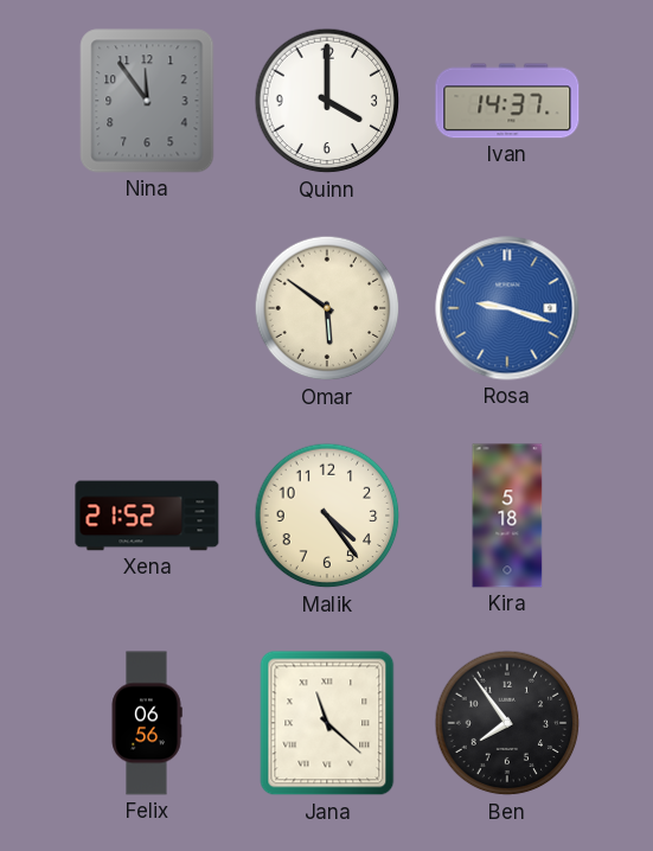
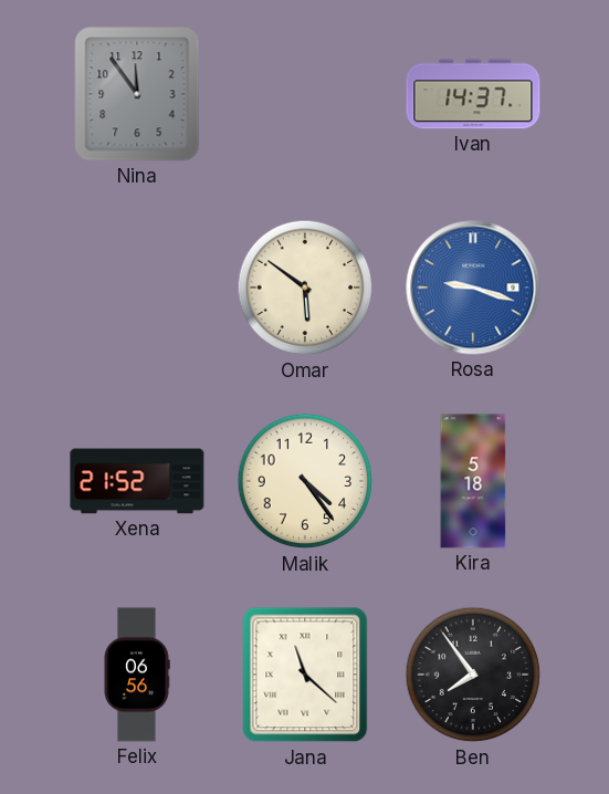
Quinn: 4:00 -> none
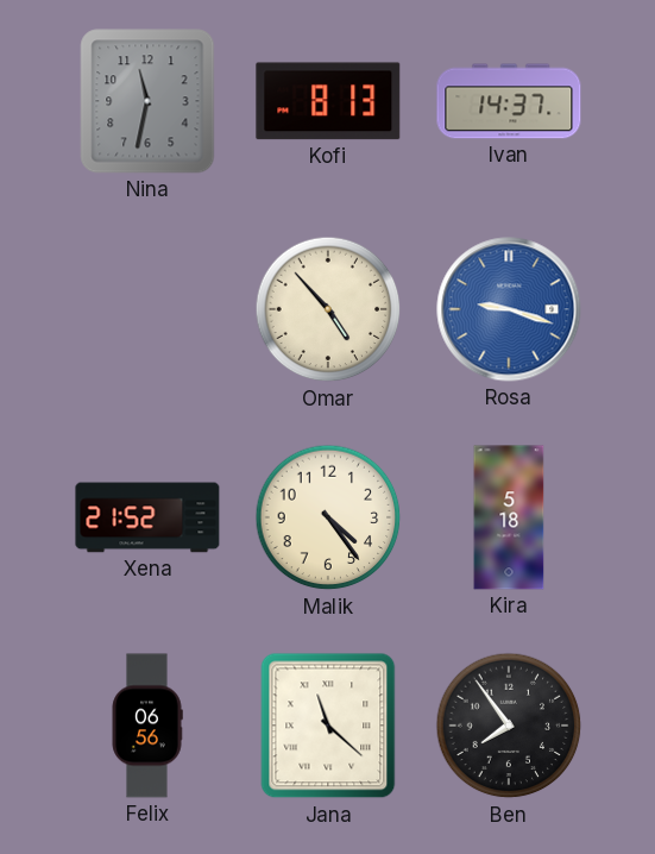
Nina: 11:54 -> 11:32
Kofi: none -> 8:13
Omar: 5:51 -> 4:53
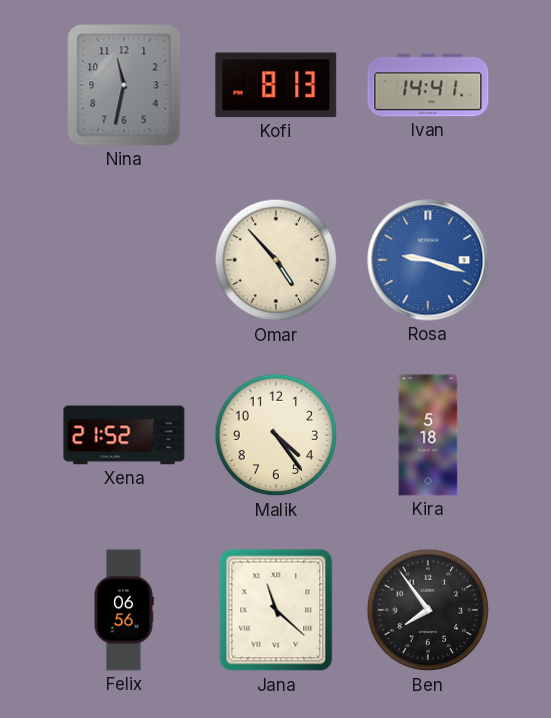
Ivan: 14:37 -> 14:41
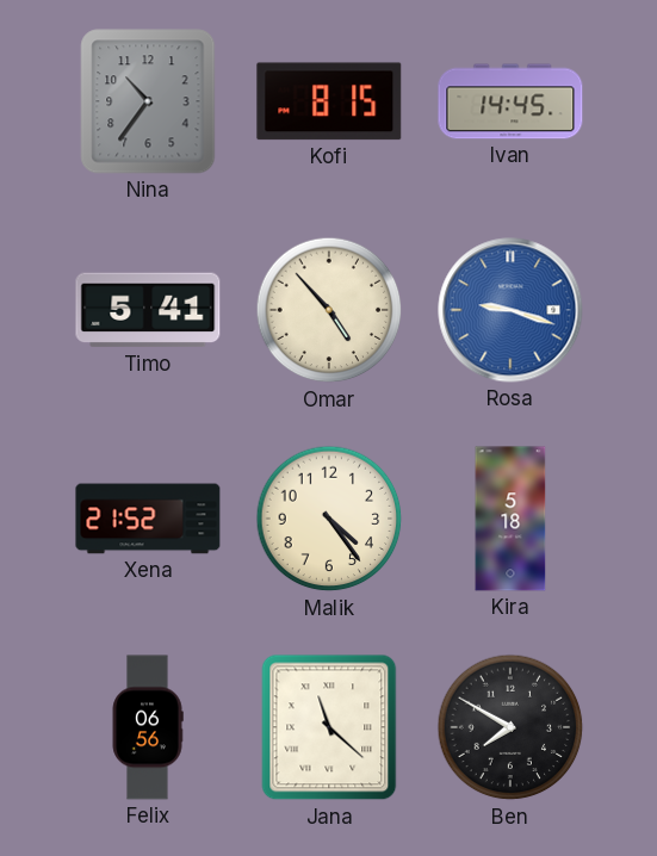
Nina: 11:32 -> 10:36
Kofi: 8:13 -> 8:15
Ivan: 14:41 -> 14:45
Timo: none -> 5:41
Ben: 7:54 -> 7:50
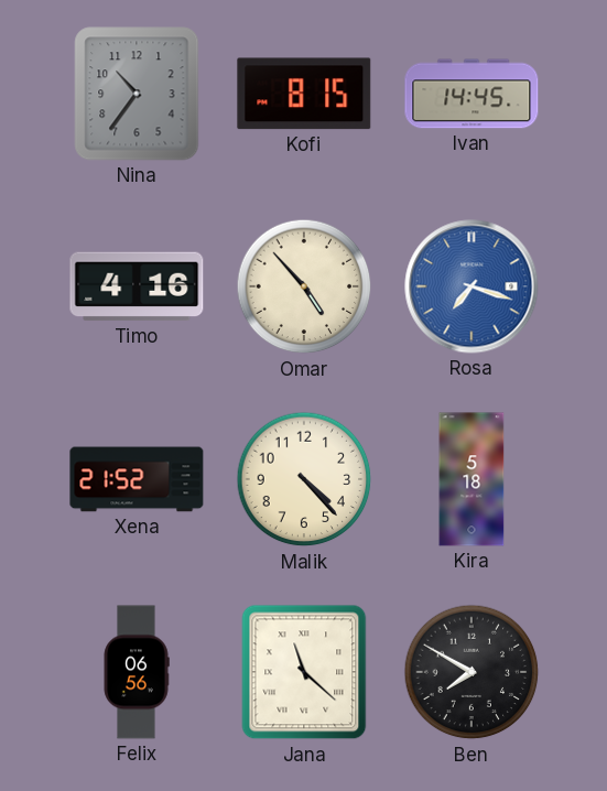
Timo: 5:41 -> 4:16
Rosa: 9:18 -> 7:18
Malik: 4:24 -> 4:23
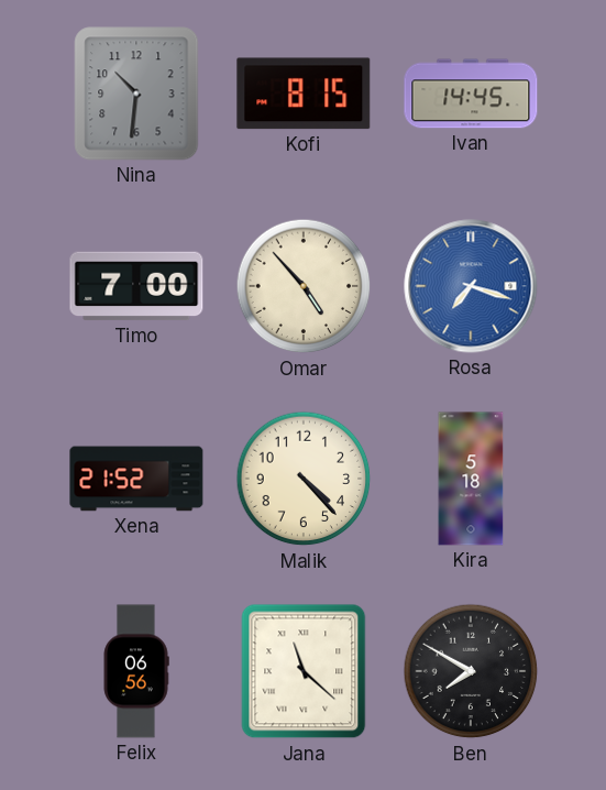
Nina: 10:36 -> 10:31
Timo: 4:16 -> 7:00
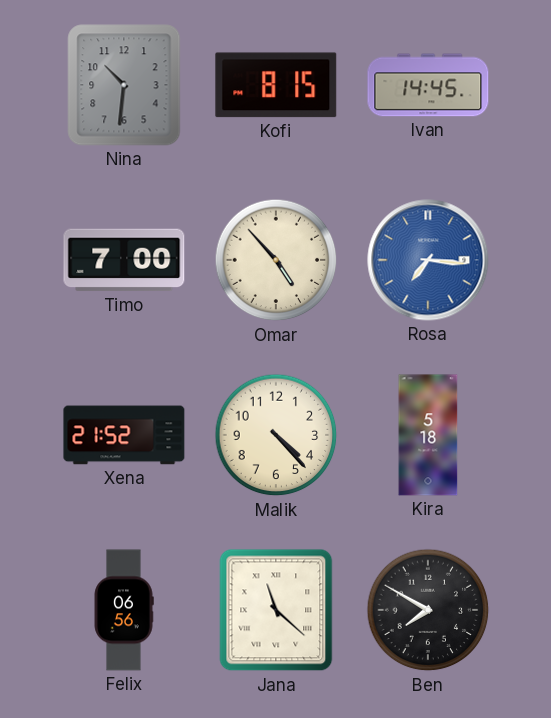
Rosa: 7:18 -> 7:16
